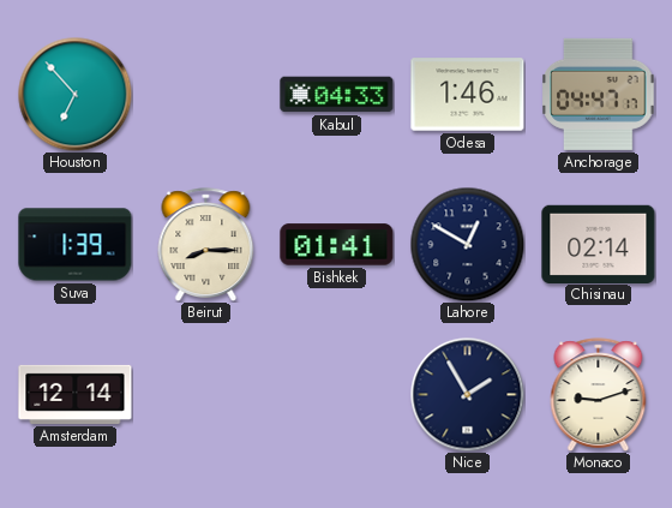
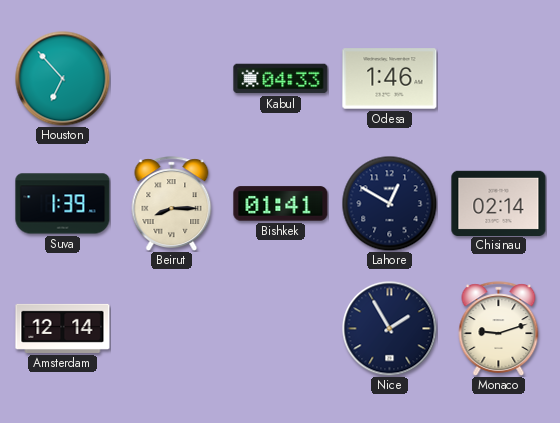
Anchorage: 04:47 -> none
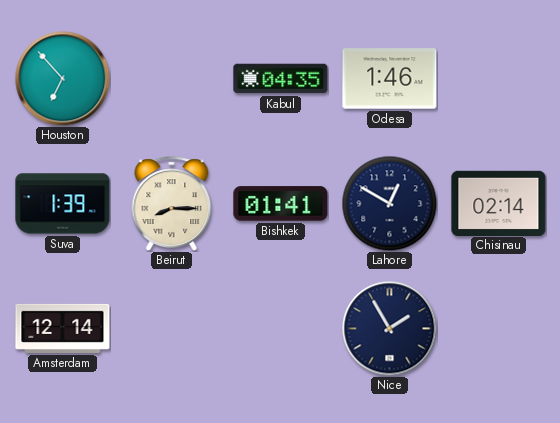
Kabul: 04:33 -> 04:35
Monaco: 9:12 -> none
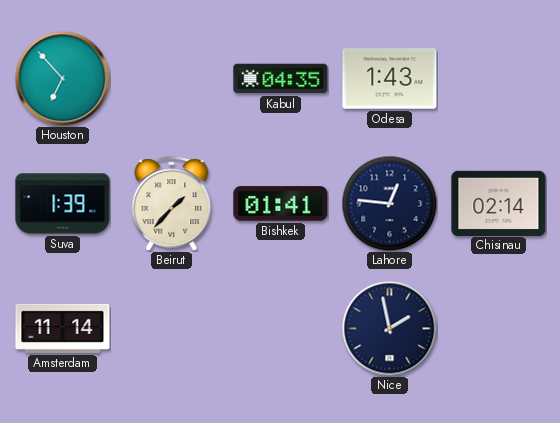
Odesa: 1:46 -> 1:43
Beirut: 8:15 -> 1:37
Lahore: 12:50 -> 12:46
Amsterdam: 12:14 -> 11:14
Nice: 1:55 -> 1:58
